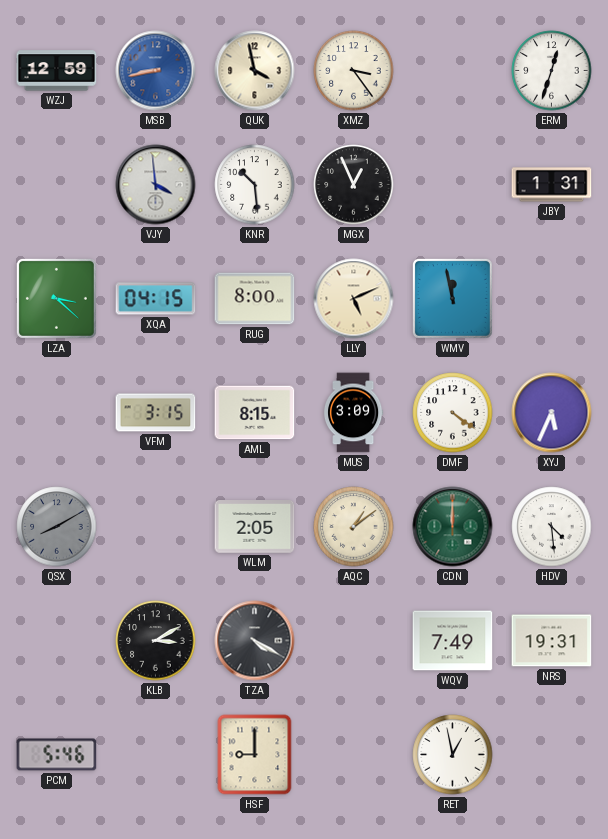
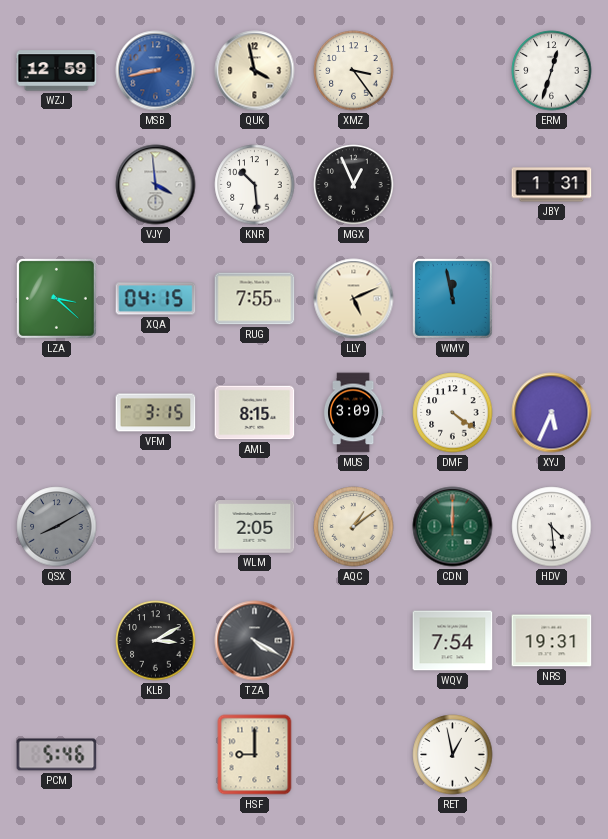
RUG: 8:00 -> 7:55
WQV: 7:49 -> 7:54
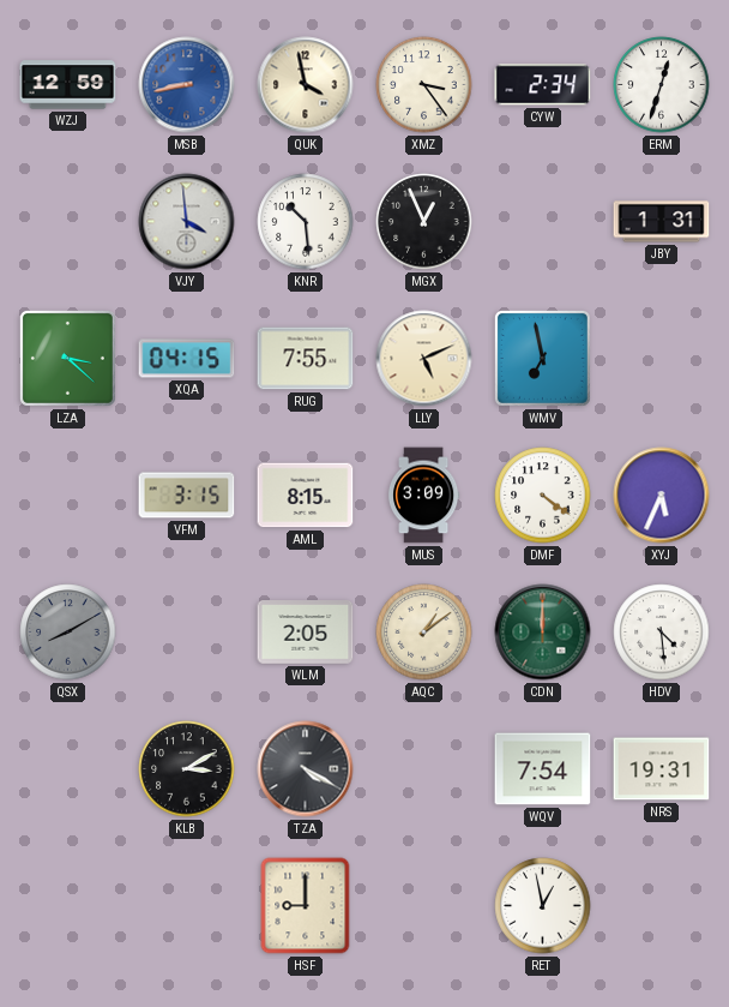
CYW: none -> 2:34
WMV: 11:58 -> 6:58
PCM: 5:46 -> none
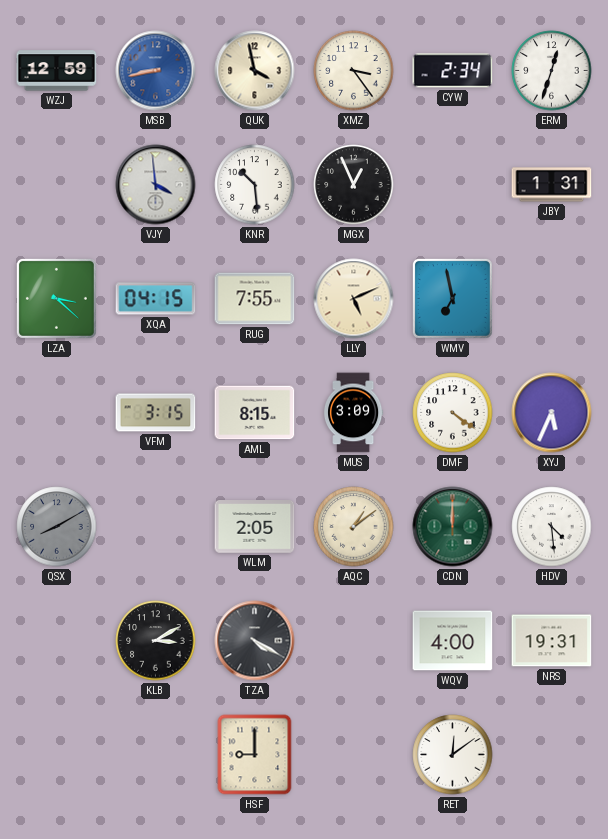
WQV: 7:54 -> 4:00
RET: 12:58 -> 12:09
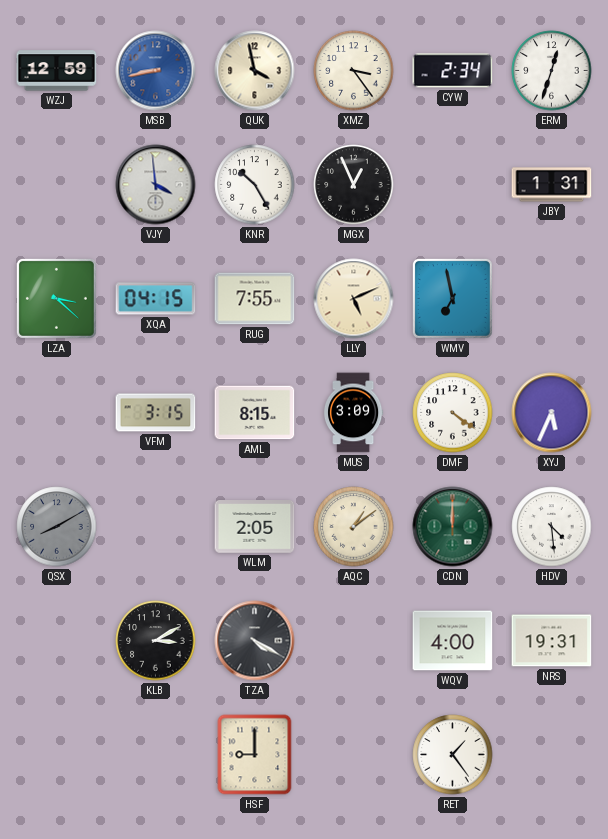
KNR: 10:29 -> 10:25
RET: 12:09 -> 1:24
